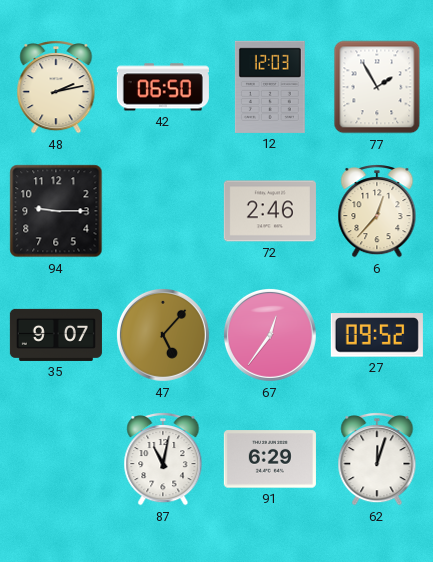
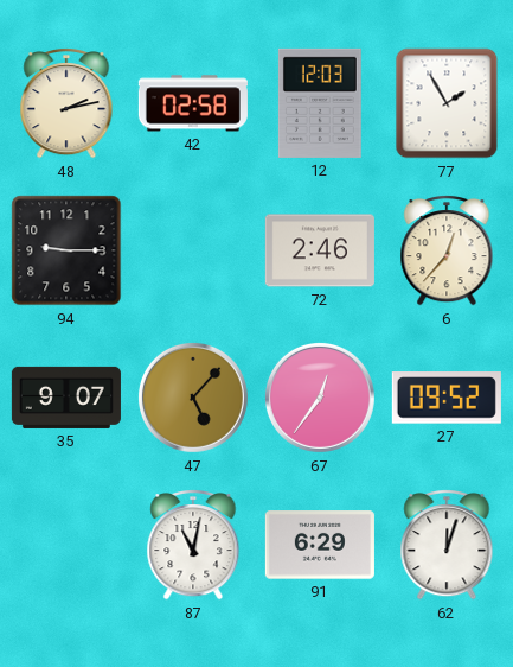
42: 06:50 -> 02:58
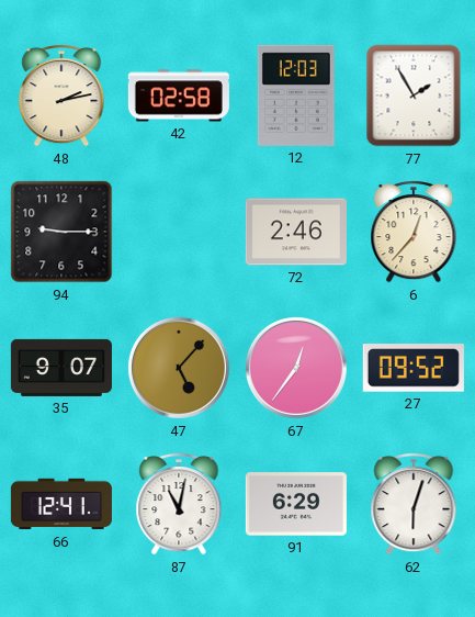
66: none -> 12:41
62: 12:03 -> 6:03
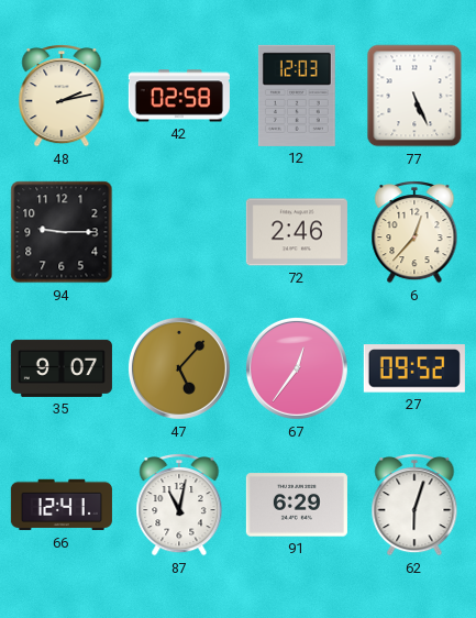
77: 1:55 -> 5:26
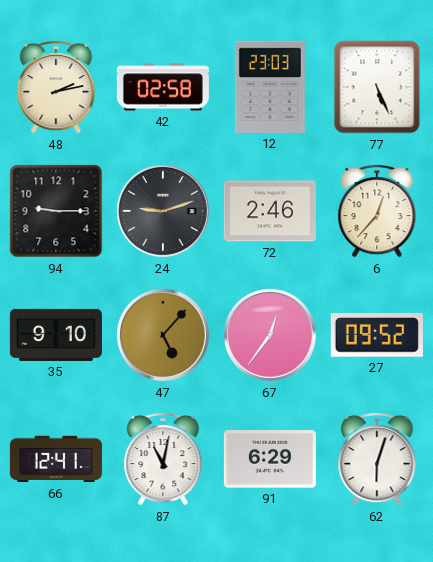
12: 12:03 -> 23:03
24: none -> 9:12
35: 9:07 -> 9:10
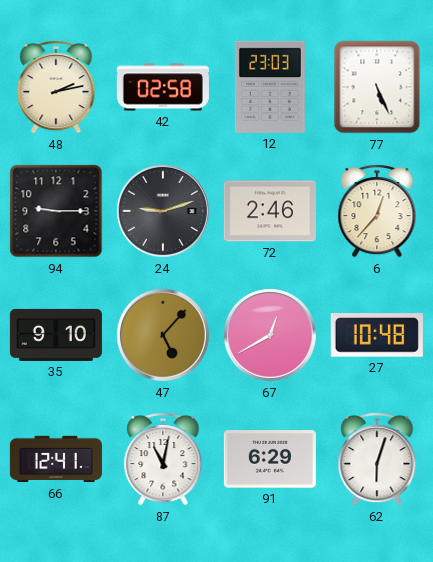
67: 12:36 -> 12:40
27: 09:52 -> 10:48
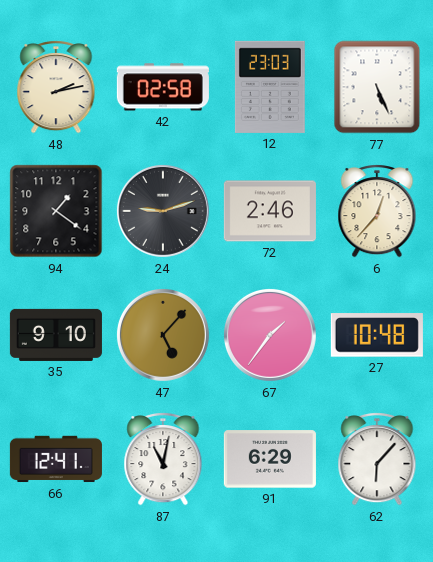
94: 9:15 -> 1:21
67: 12:40 -> 1:36
62: 6:03 -> 6:07
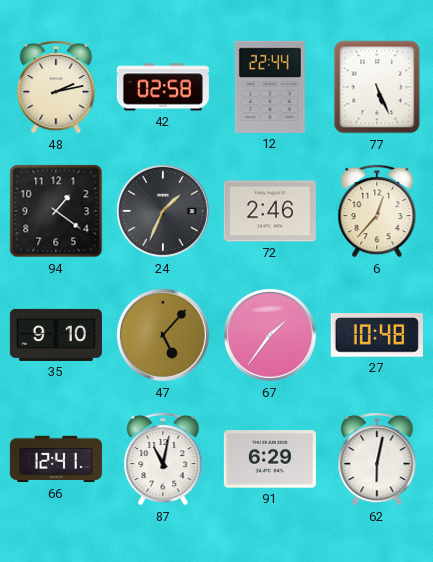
12: 23:03 -> 22:44
24: 9:12 -> 1:34
62: 6:07 -> 6:02
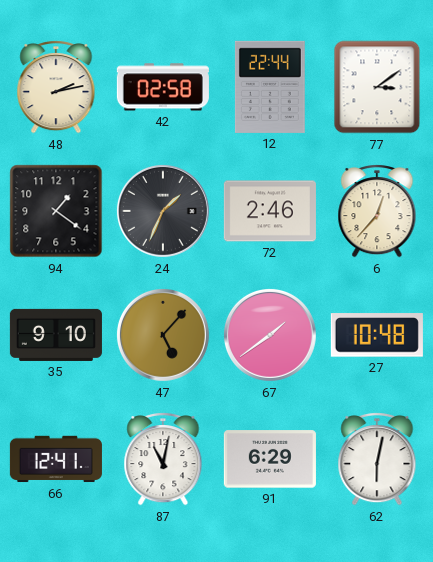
77: 5:26 -> 3:09
67: 1:36 -> 1:39
